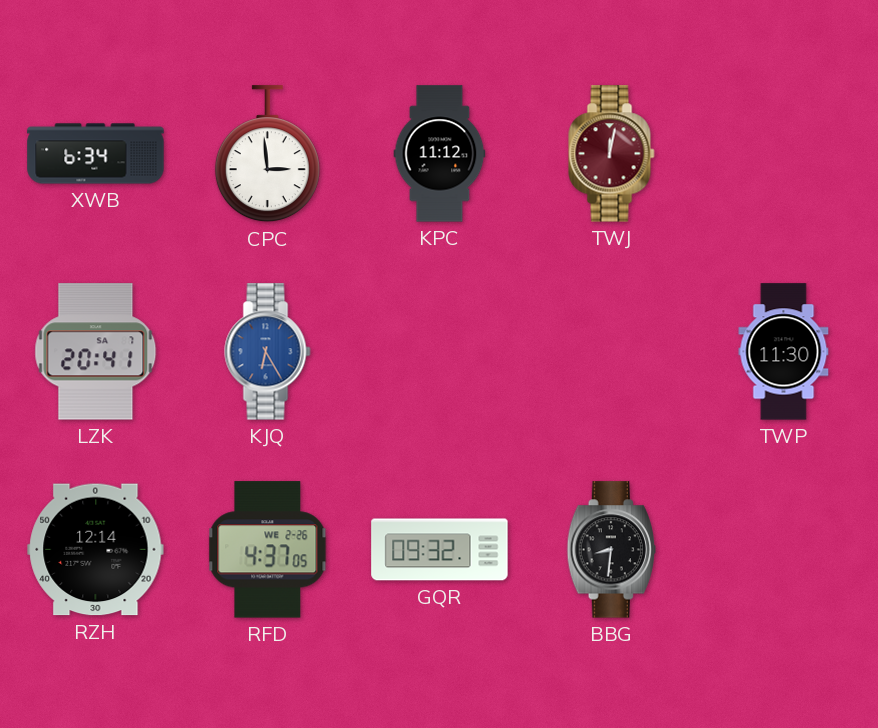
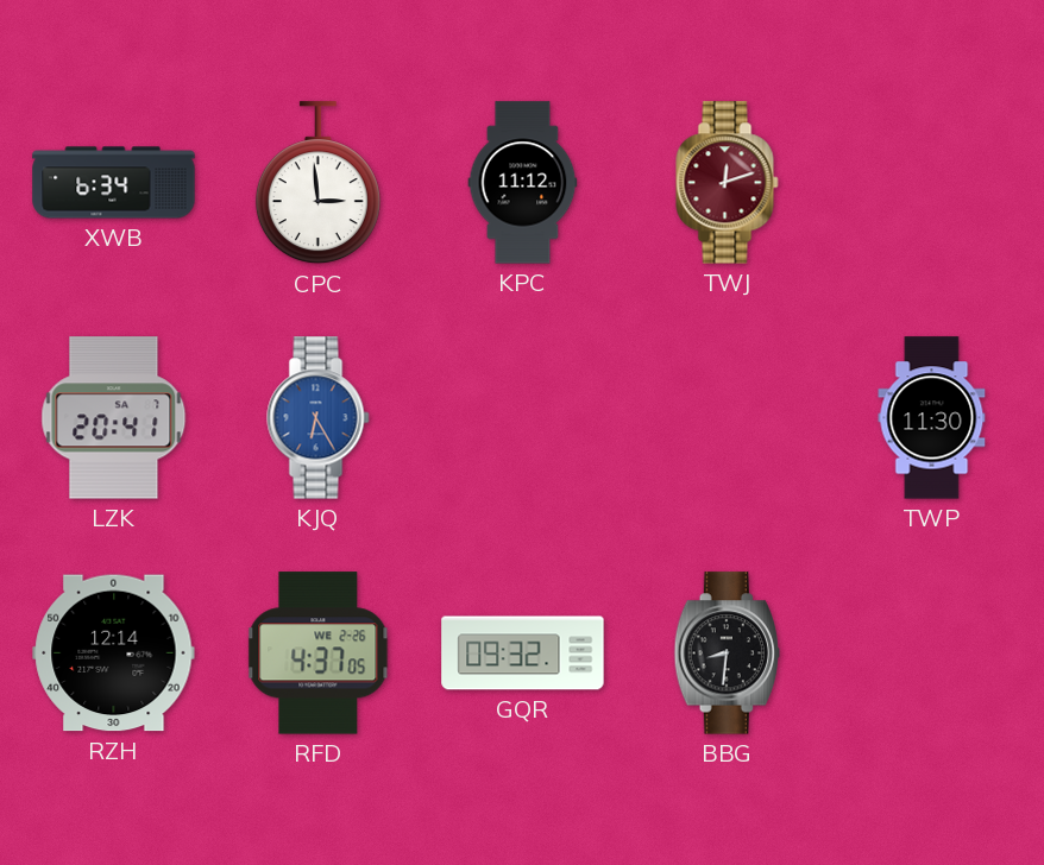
TWJ: 12:02 -> 12:12
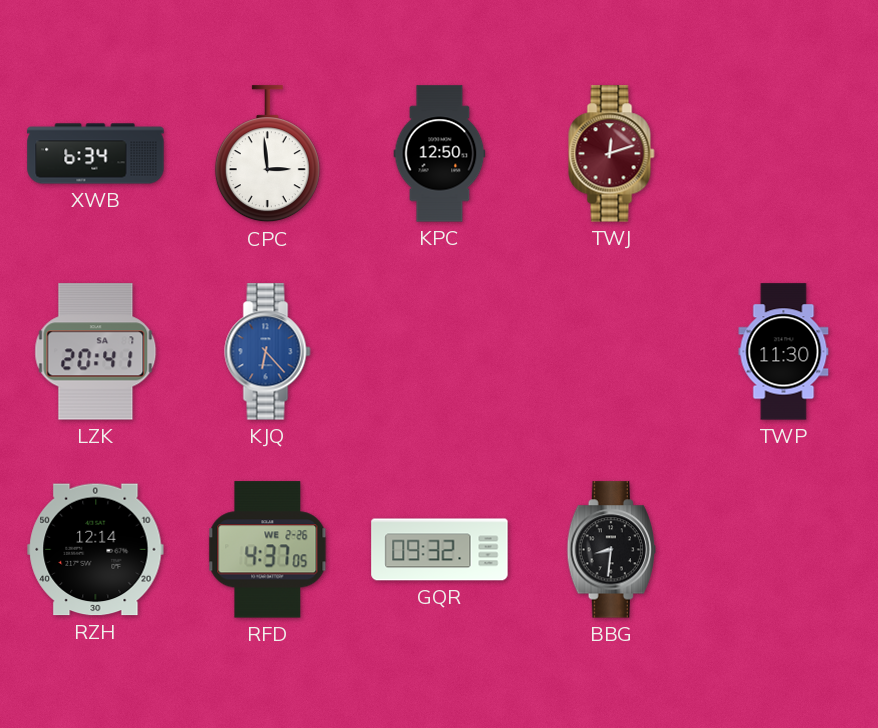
KPC: 11:12 -> 12:50
KJQ: 6:25 -> 6:23
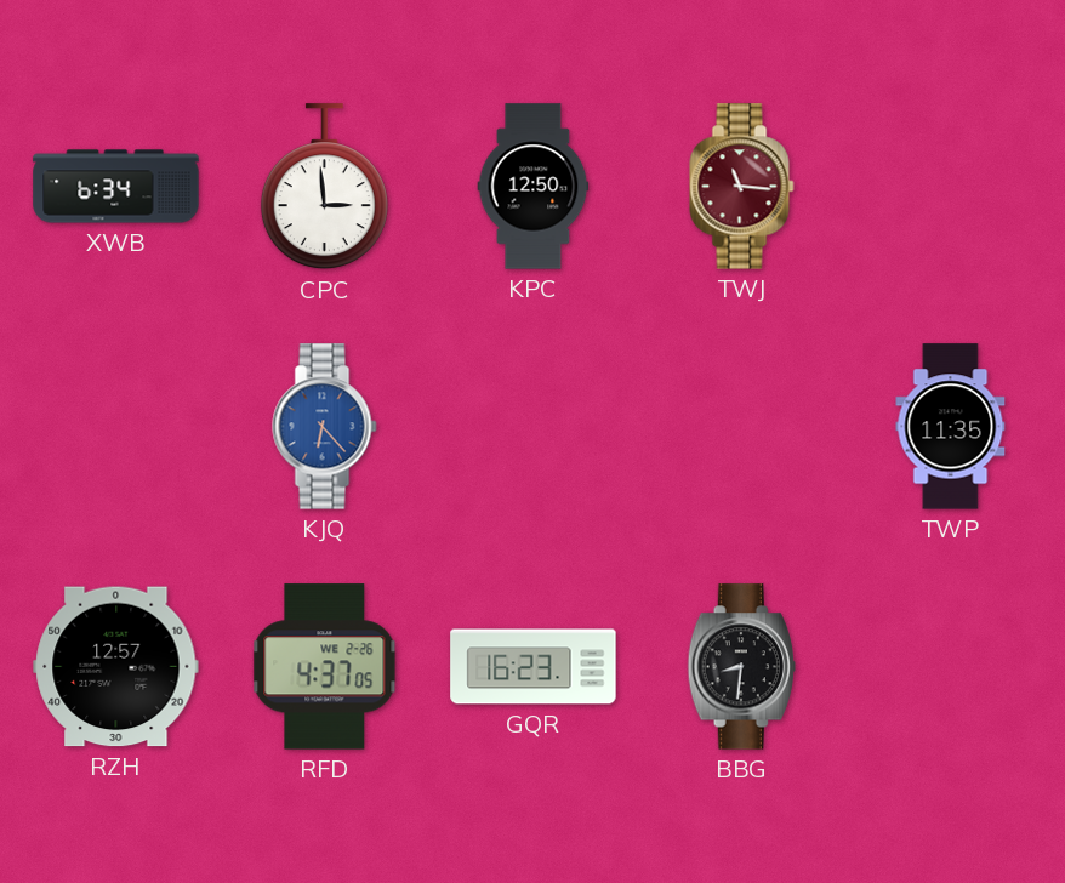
TWJ: 12:12 -> 11:16
LZK: 20:41 -> none
TWP: 11:30 -> 11:35
RZH: 12:14 -> 12:57
GQR: 09:32 -> 16:23
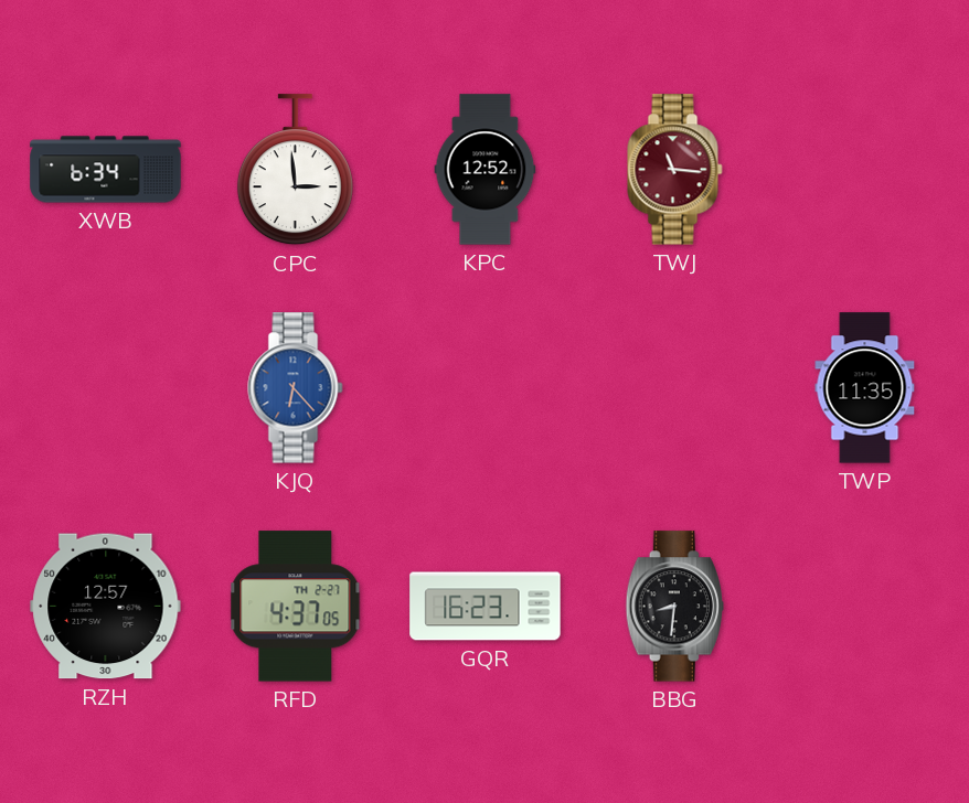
KPC: 12:50 -> 12:52
RFD date: WE 2-26 -> TH 2-27
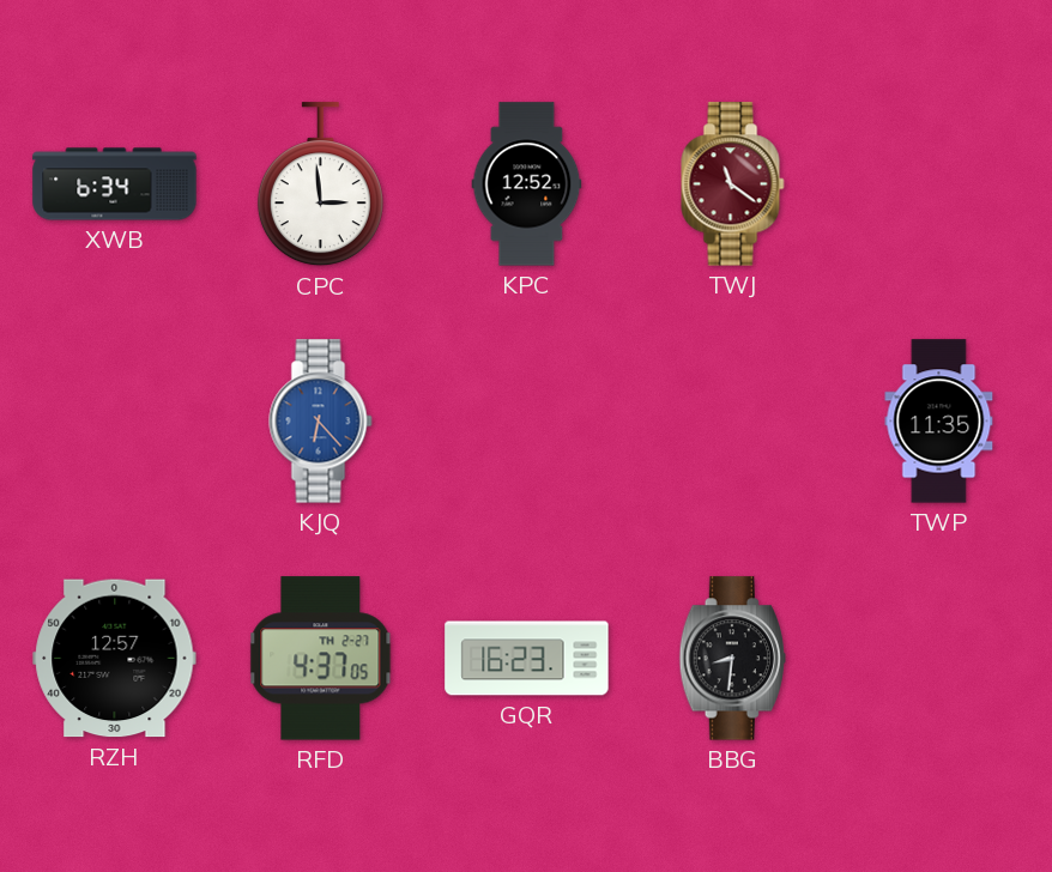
TWJ: 11:16 -> 11:21
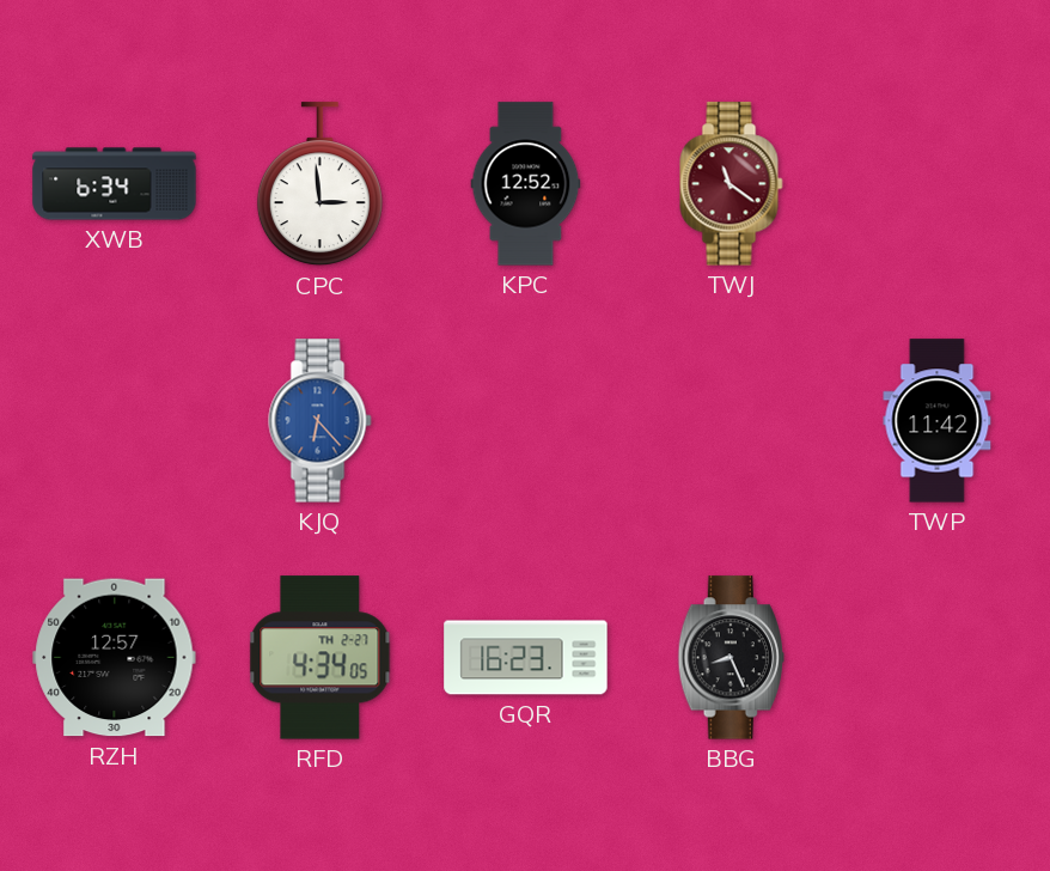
TWP: 11:35 -> 11:42
RFD: 4:37 -> 4:34
BBG: 8:31 -> 8:26
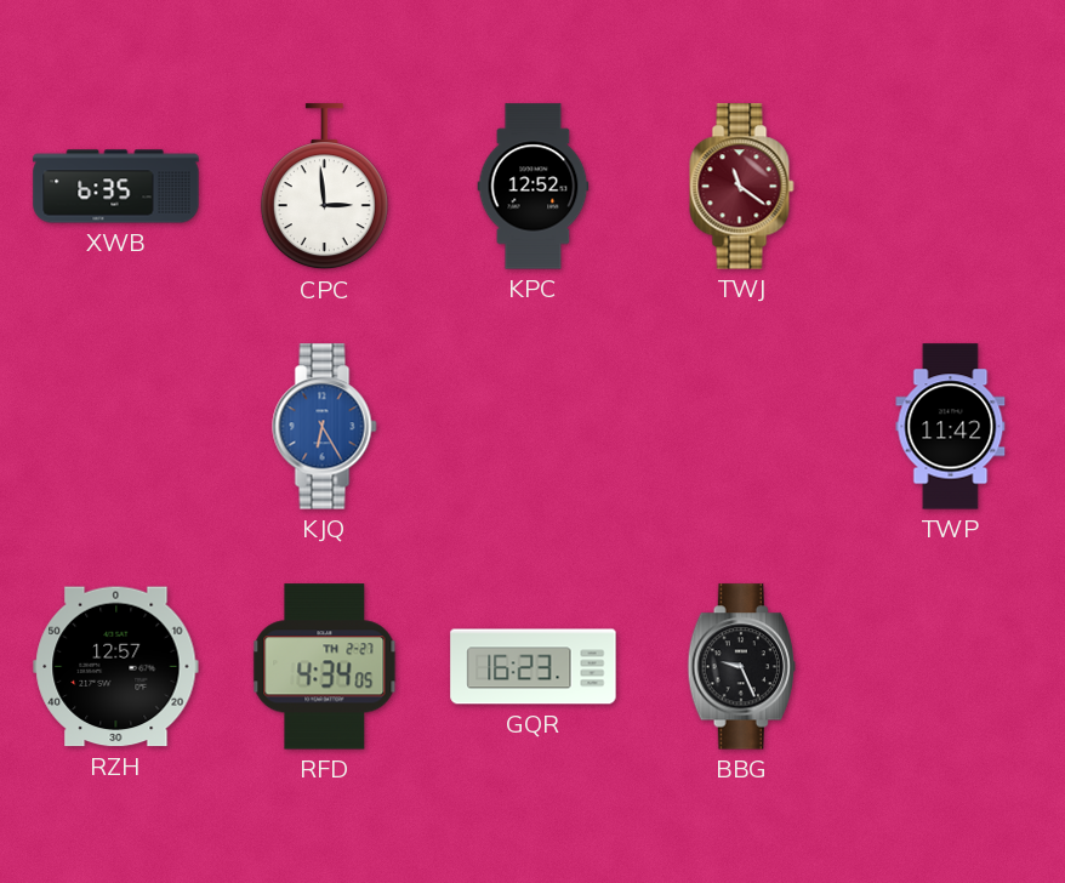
XWB: 6:34 -> 6:35
KJQ: 6:23 -> 6:25
BBG: 8:26 -> 9:26
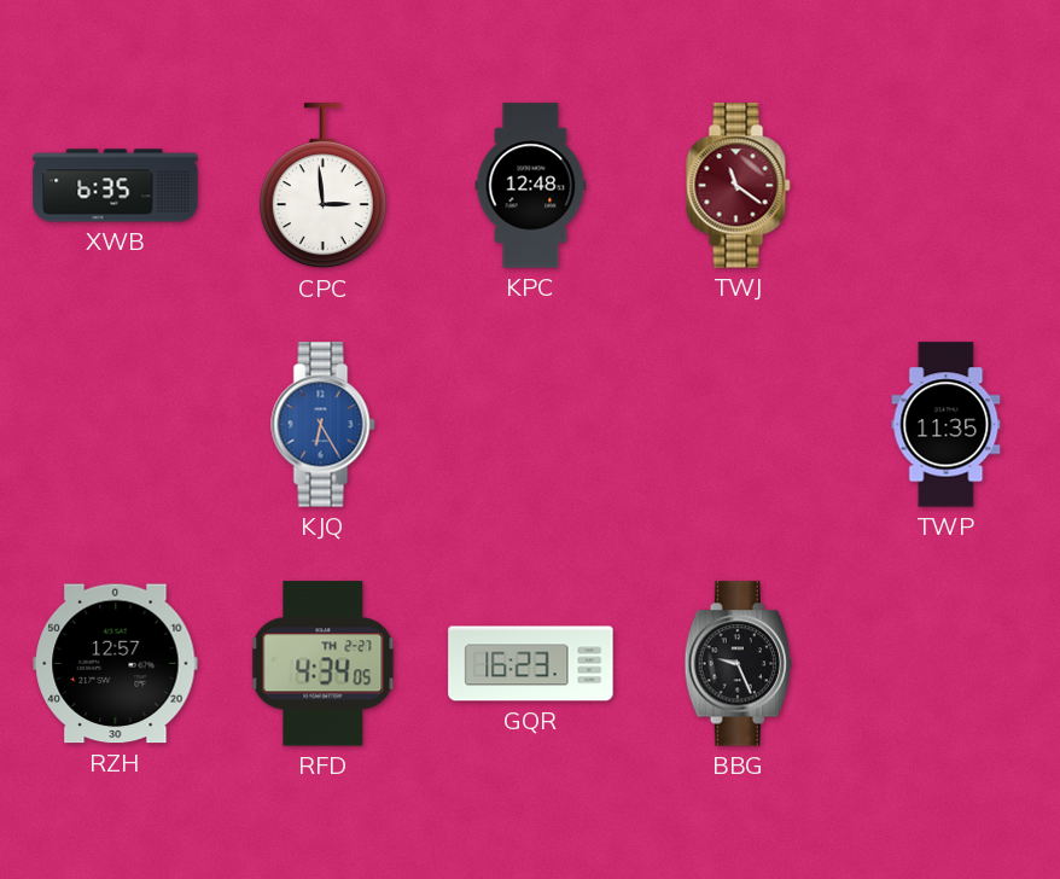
KPC: 12:52 -> 12:48
TWP: 11:42 -> 11:35
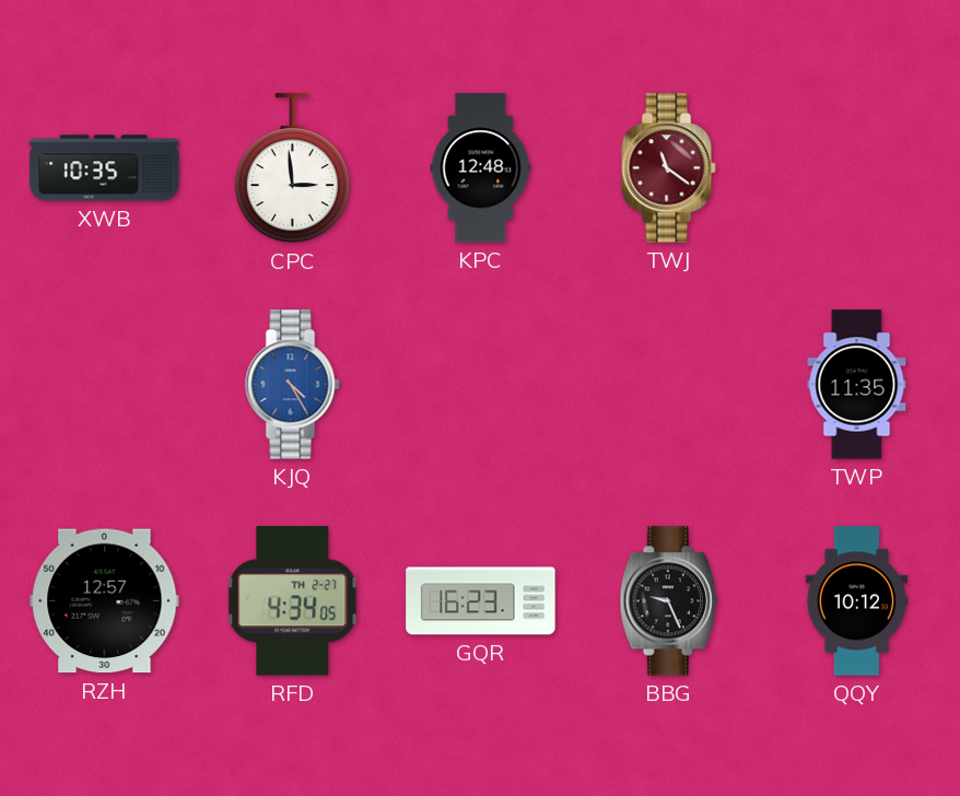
XWB: 6:35 -> 10:35
KJQ: 6:25 -> 4:25
QQY: none -> 10:12
